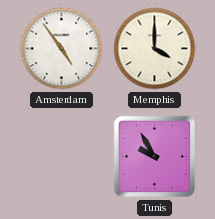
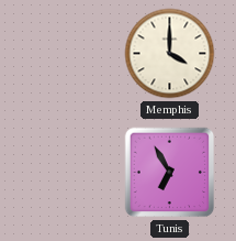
Amsterdam: 4:54 -> none
Tunis: 9:55 -> 6:55
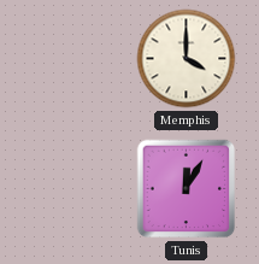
Tunis: 6:55 -> 12:05
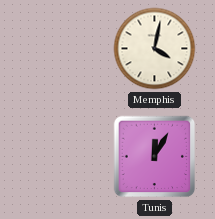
Memphis: 4:00 -> 4:02
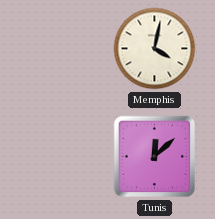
Tunis: 12:05 -> 12:08
